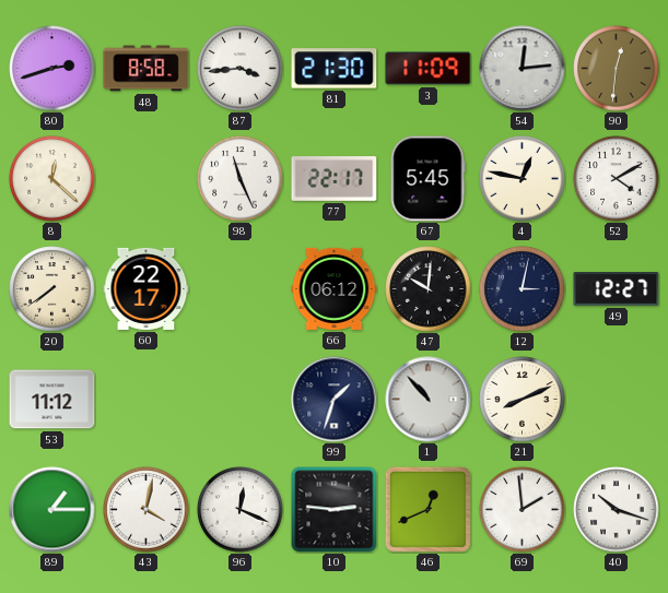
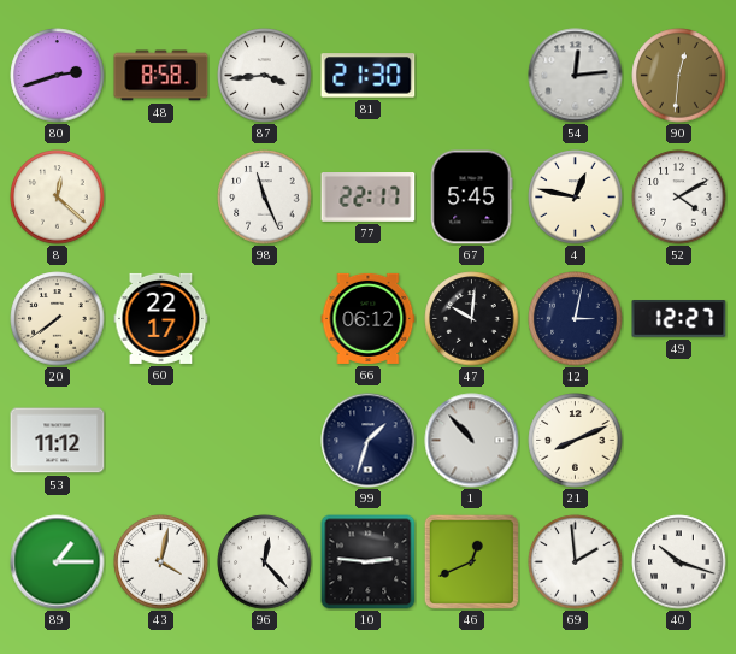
3: 11:09 -> none
96: 12:19 -> 12:23
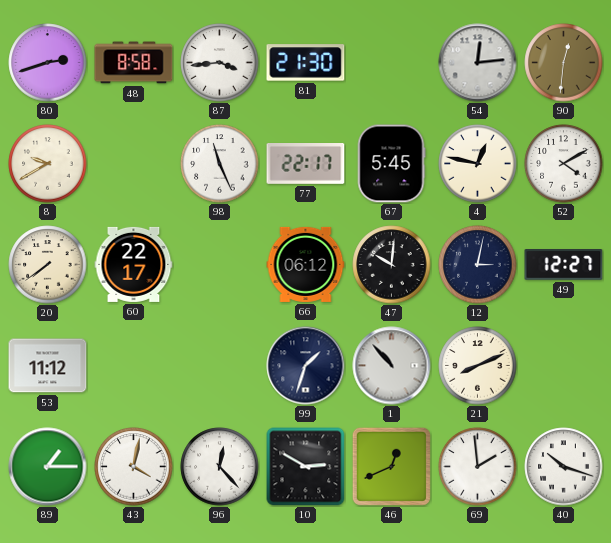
8: 12:22 -> 9:40
10: 2:46 -> 2:50
